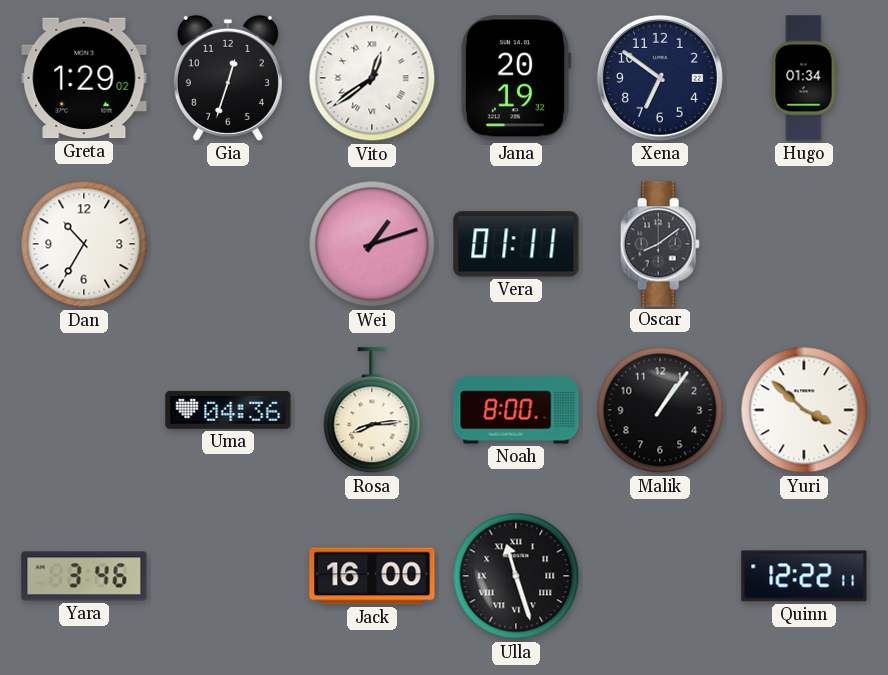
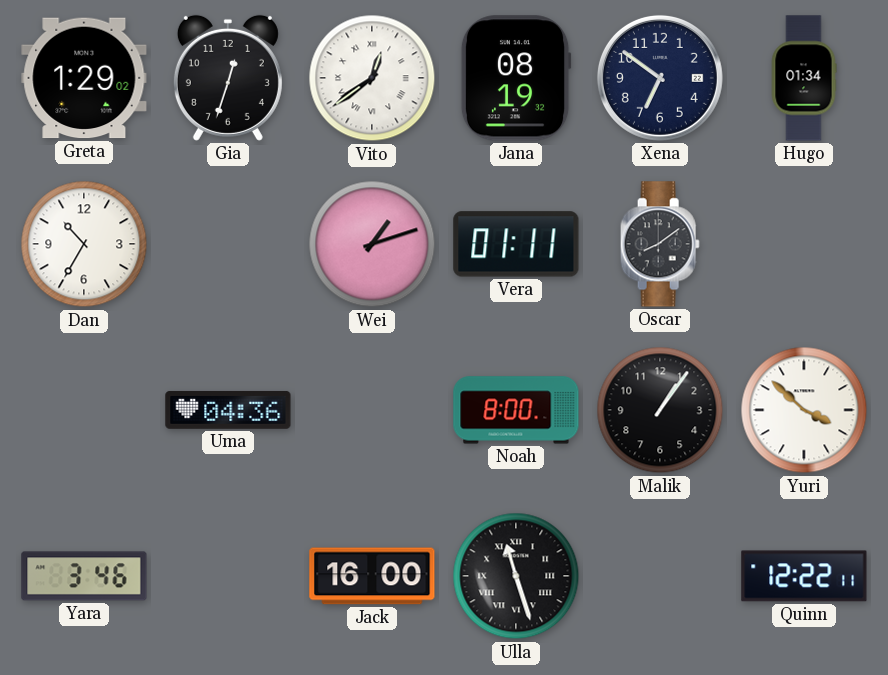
Jana: 20:19 -> 08:19
Rosa: 8:14 -> none
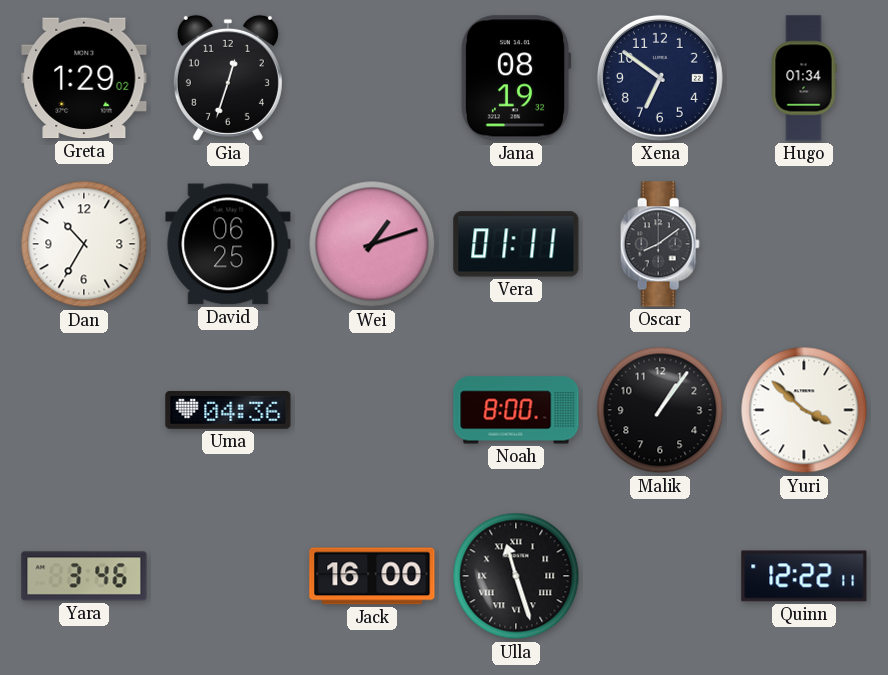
Vito: 12:39 -> none
David: none -> 06:25
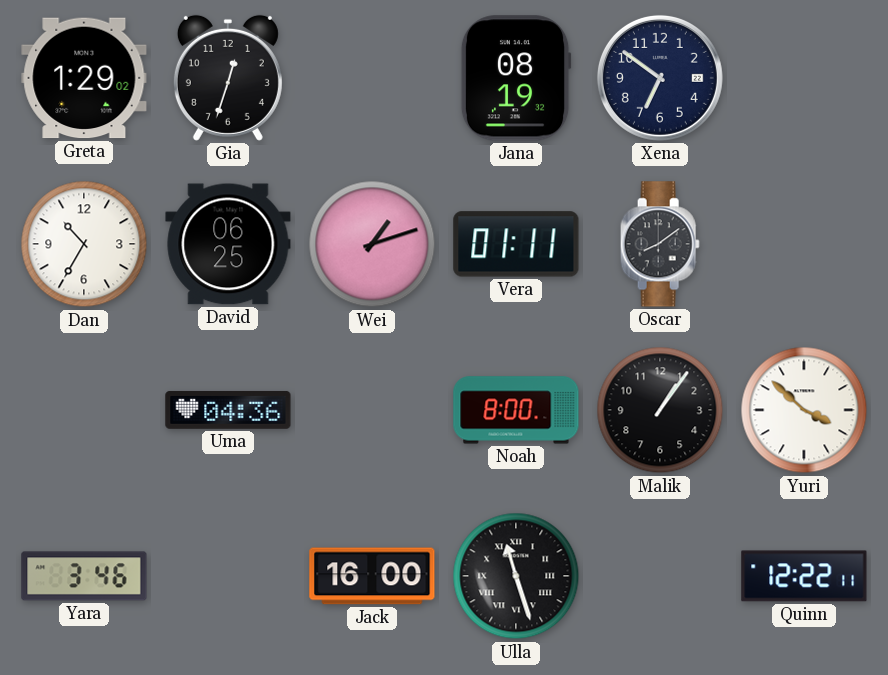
Hugo: 01:34 -> none
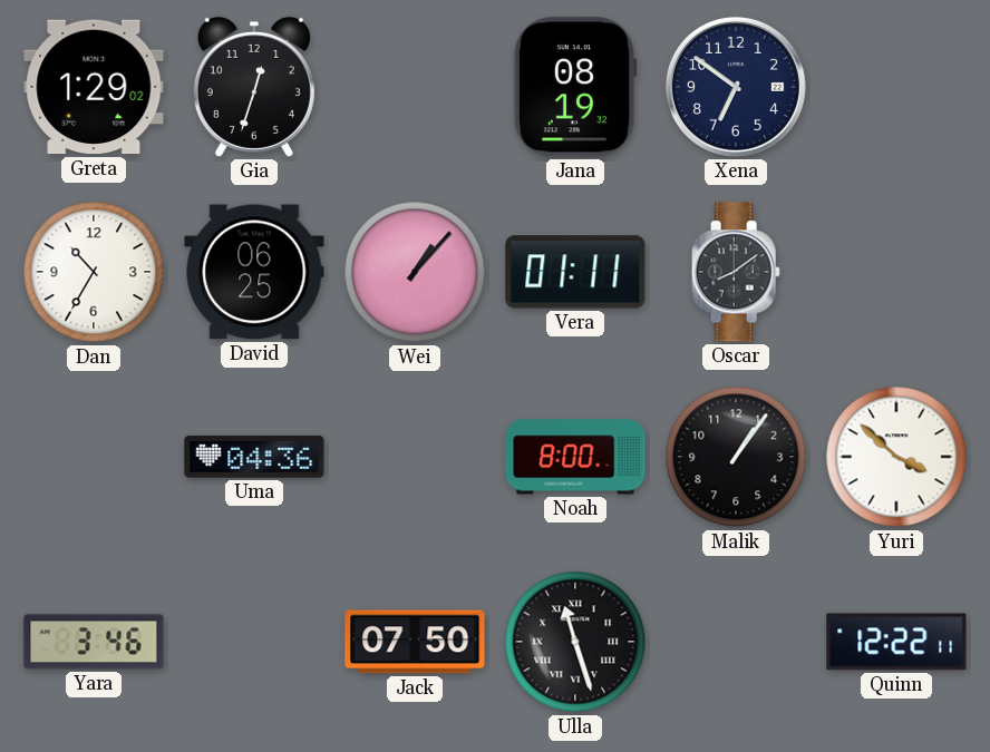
Wei: 1:12 -> 1:07
Jack: 16:00 -> 07:50
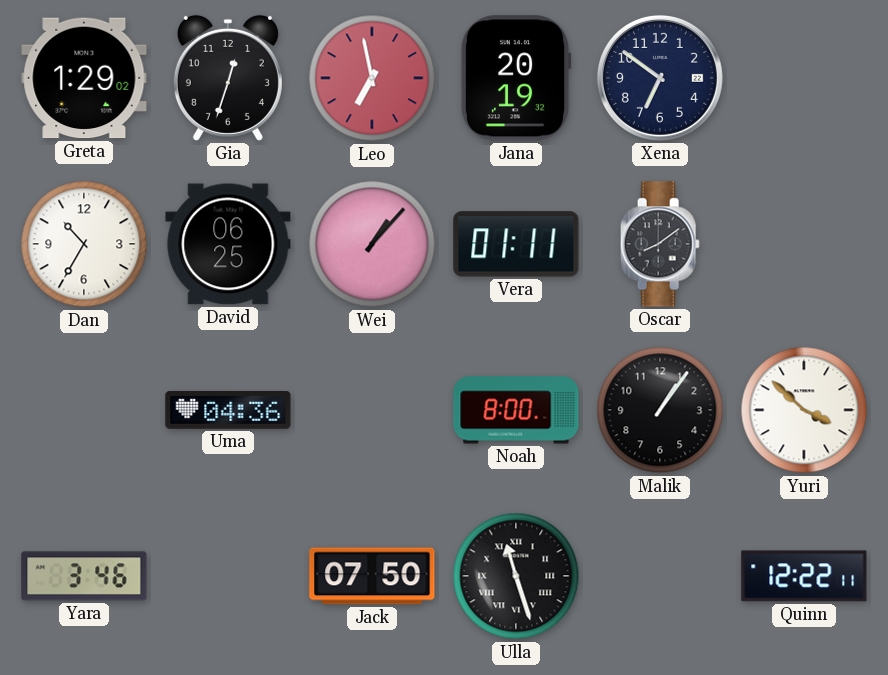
Leo: none -> 6:58
Jana: 08:19 -> 20:19
